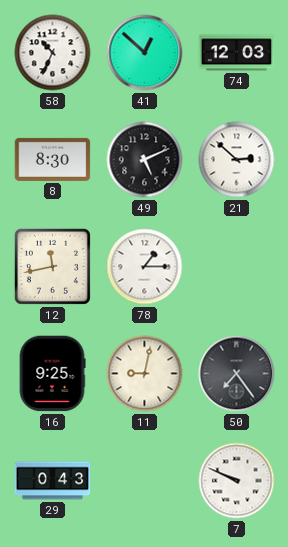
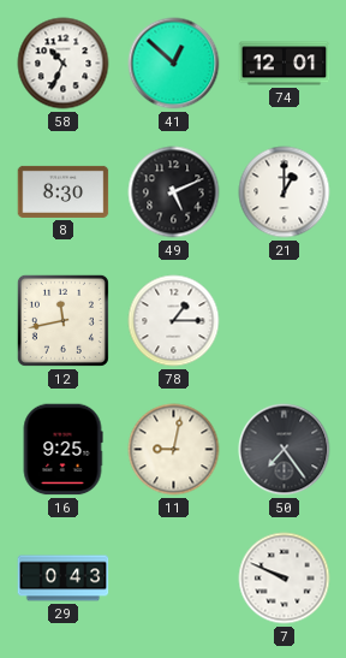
74: 12:03 -> 12:01
21: 2:52 -> 1:00
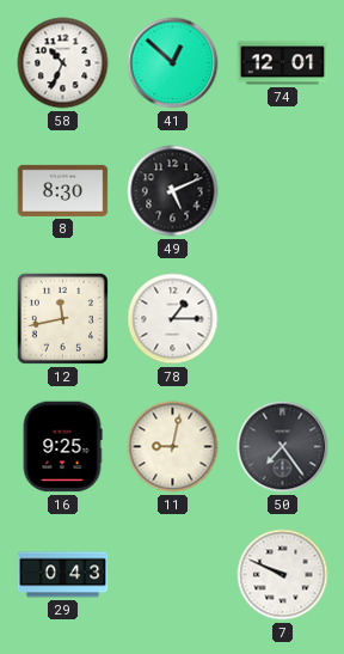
21: 1:00 -> none
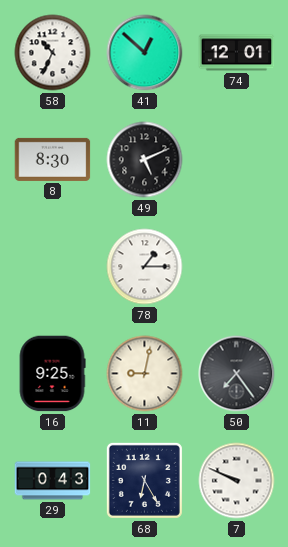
12: 11:43 -> none
68: none -> 6:25
